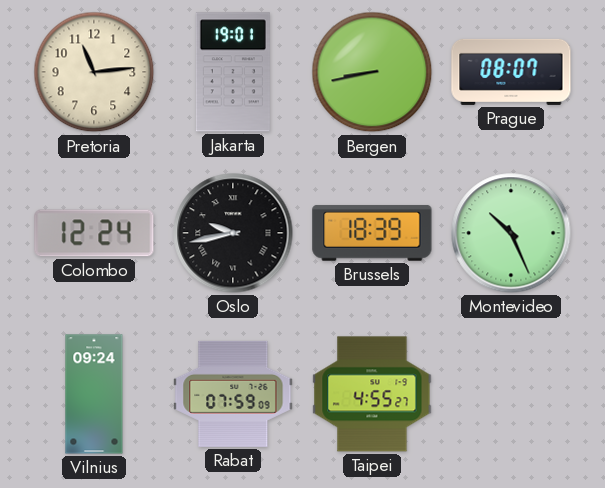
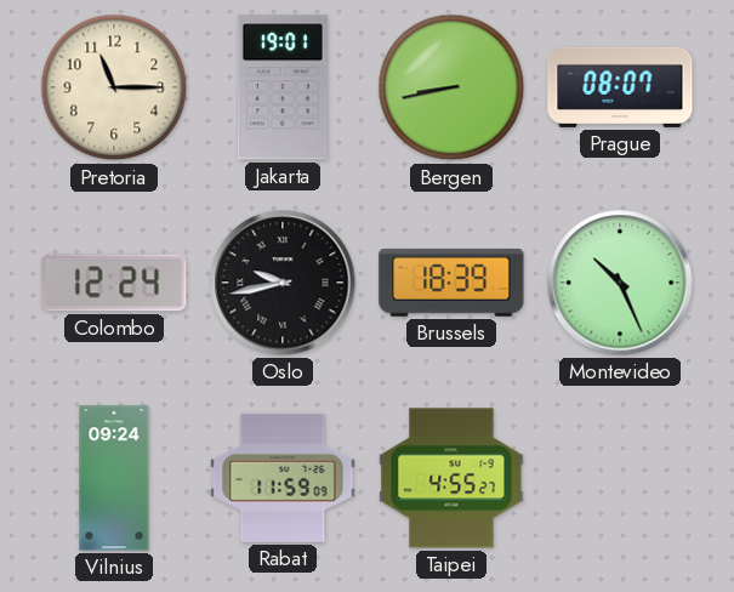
Pretoria: 11:14 -> 11:15
Rabat: 07:59 -> 11:59
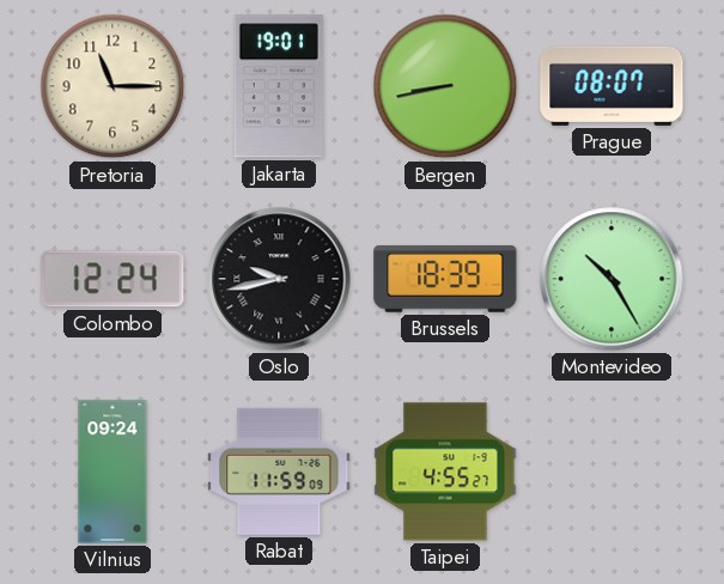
Montevideo: 10:26 -> 10:25
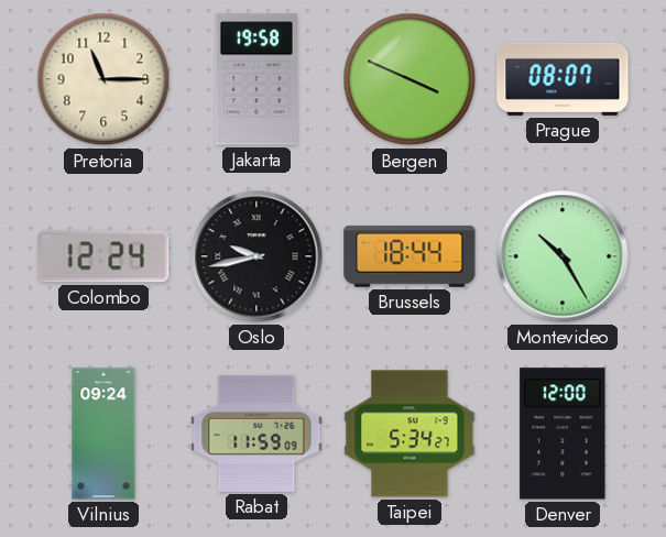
Jakarta: 19:01 -> 19:58
Bergen: 8:43 -> 3:49
Brussels: 18:39 -> 18:44
Taipei: 4:55 -> 5:34
Denver: none -> 12:00
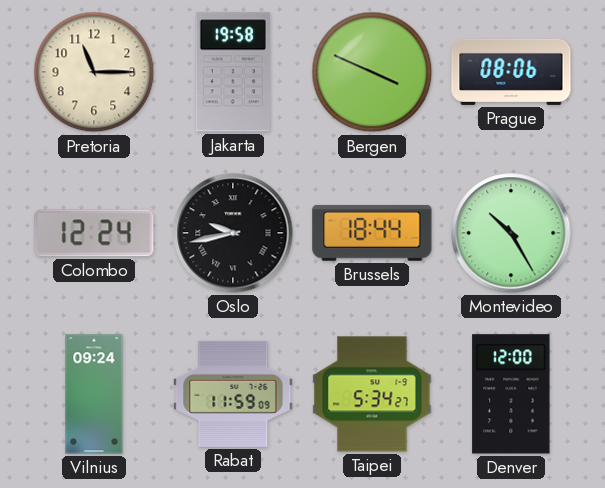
Prague: 08:07 -> 08:06
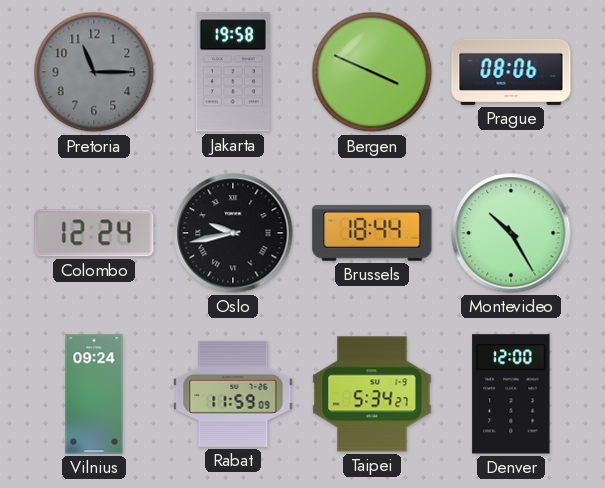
Pretoria dial: cream -> grey
